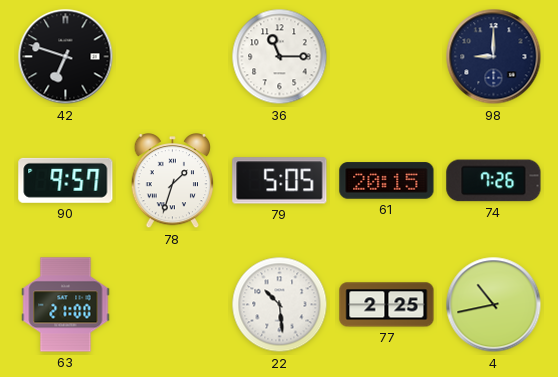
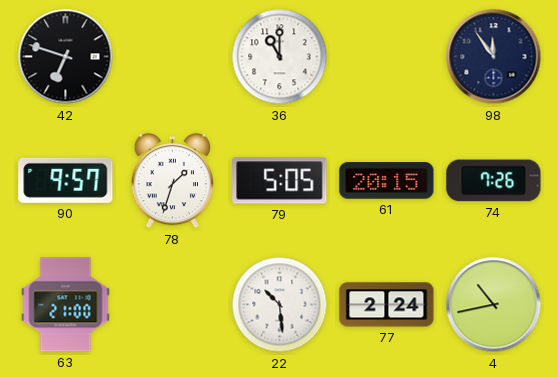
36: 11:15 -> 11:00
98: 9:00 -> 11:54
77: 2:25 -> 2:24
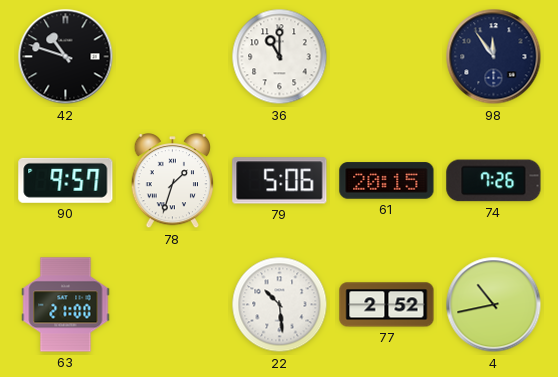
42: 6:48 -> 10:48
79: 5:05 -> 5:06
77: 2:24 -> 2:52
